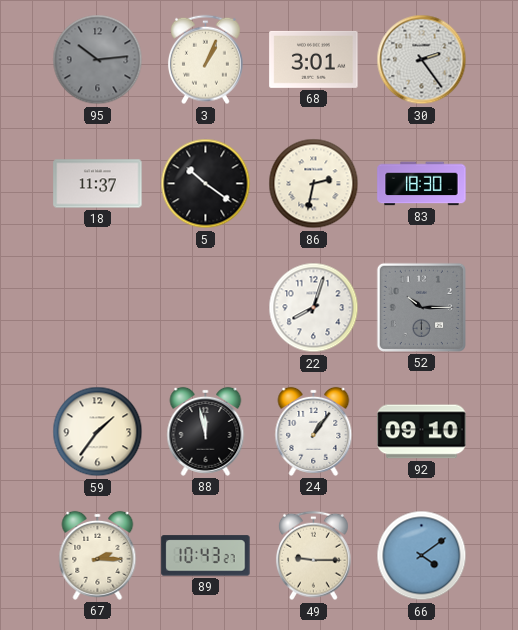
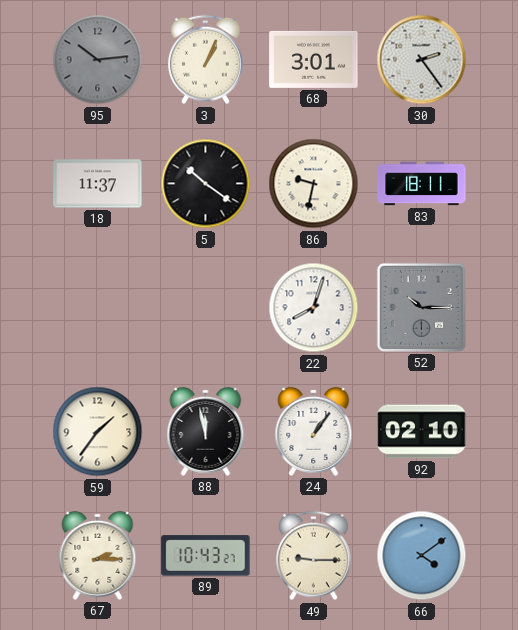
86: 2:32 -> 9:32
83: 18:30 -> 18:11
92: 09:10 -> 02:10
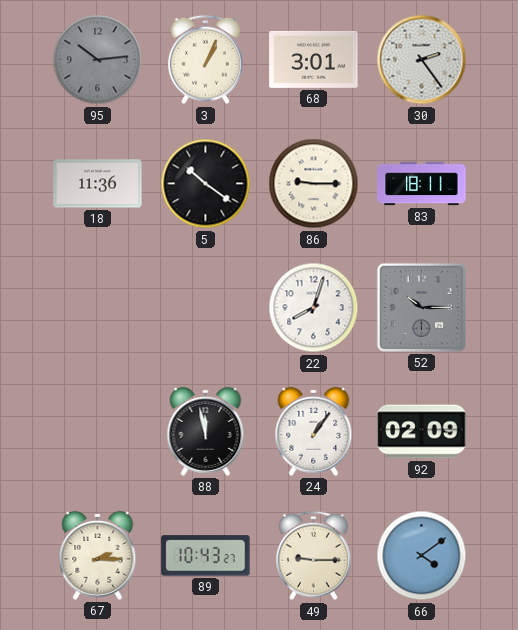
18: 11:37 -> 11:36
86: 9:32 -> 9:15
59: 1:36 -> none
92: 02:10 -> 02:09
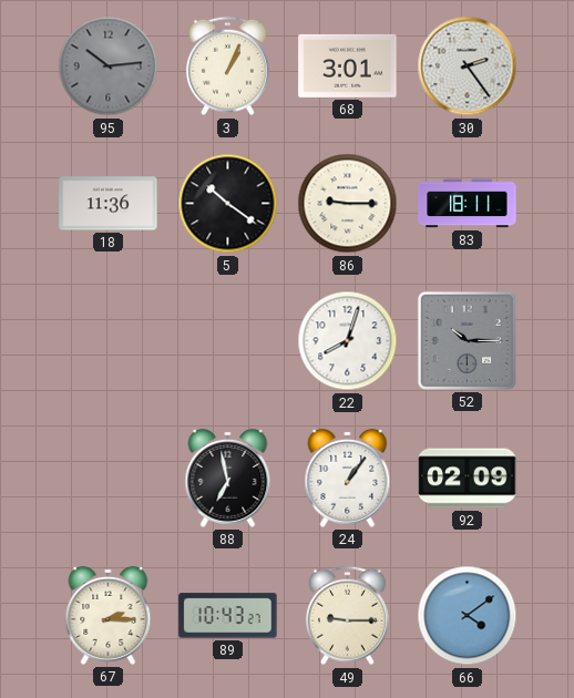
88: 11:58 -> 6:58
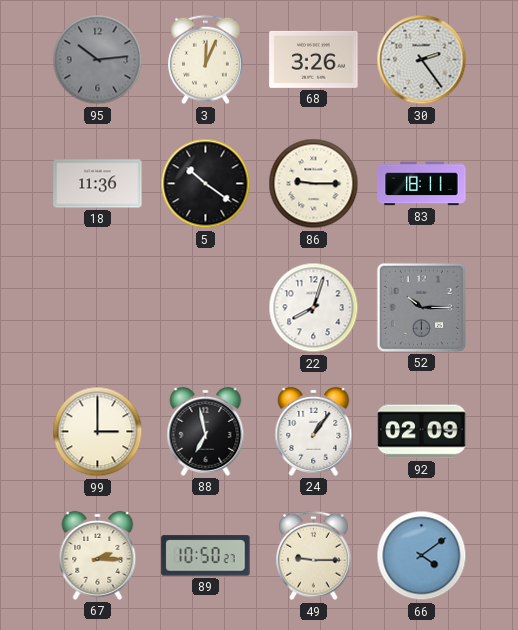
3: 1:04 -> 12:04
68: 3:01 -> 3:26
99: none -> 3:00
89: 10:43 -> 10:50
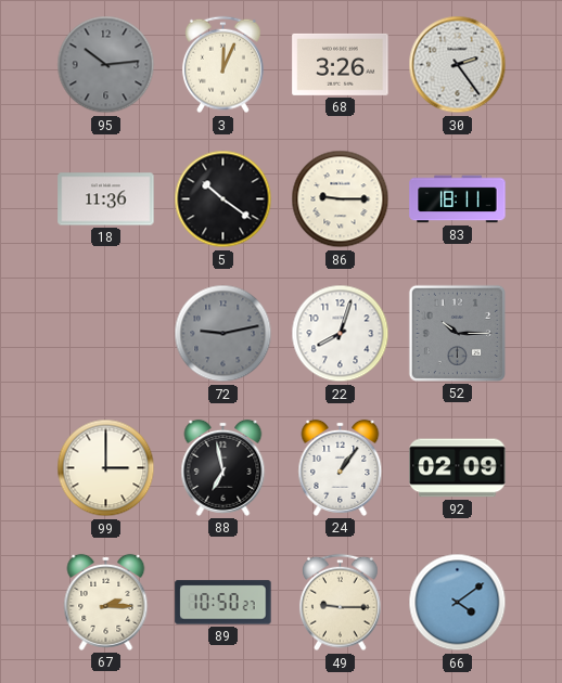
72: none -> 9:13
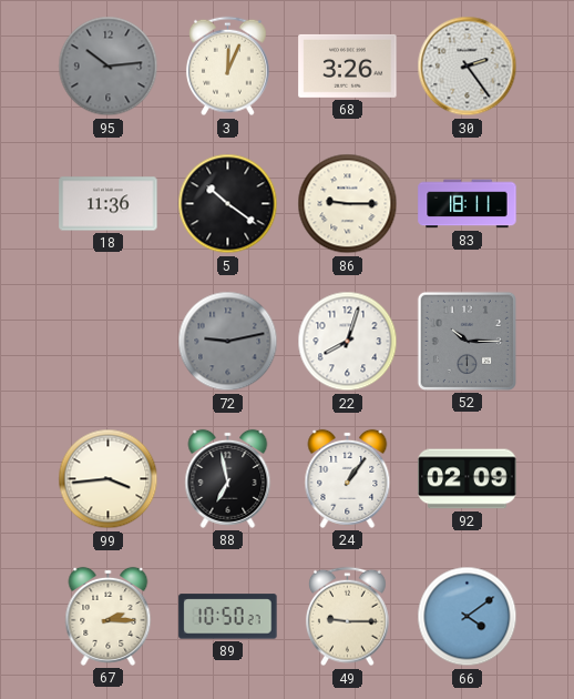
99: 3:00 -> 3:44
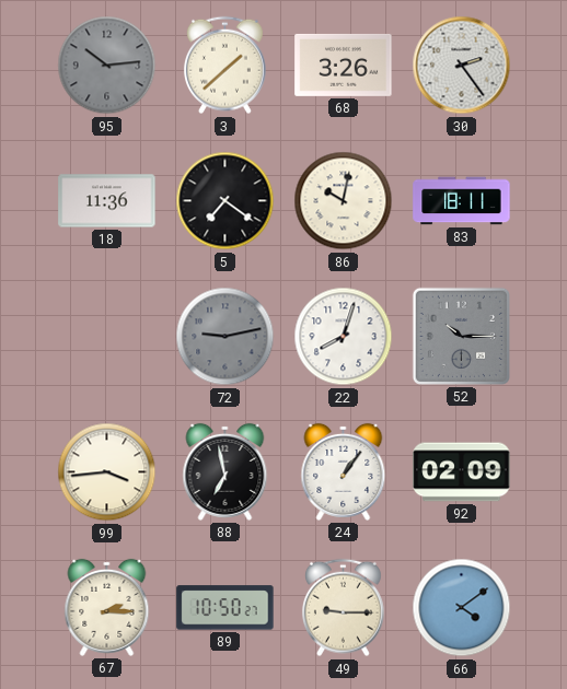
3: 12:04 -> 1:38
5: 10:21 -> 7:21
86: 9:15 -> 10:02
